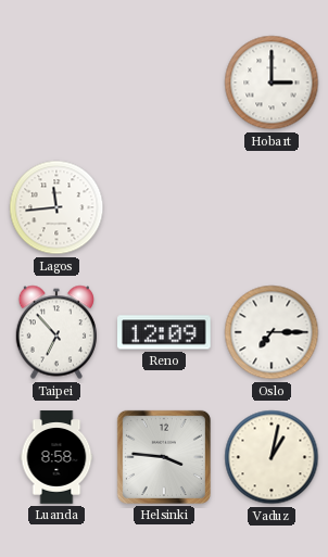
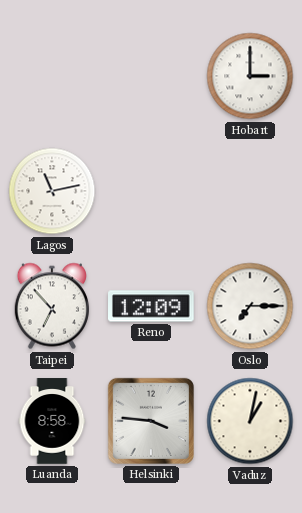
Lagos: 11:44 -> 11:13
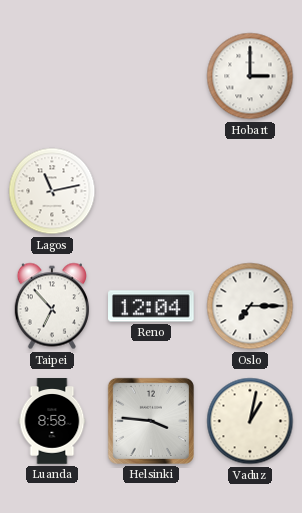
Reno: 12:09 -> 12:04
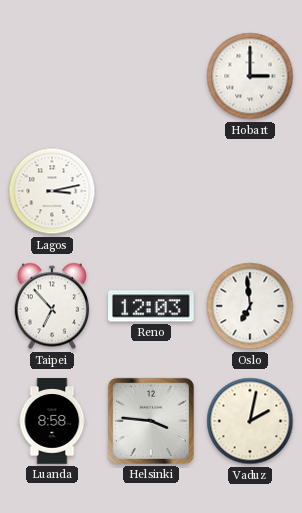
Lagos: 11:13 -> 3:13
Reno: 12:04 -> 12:03
Oslo: 7:15 -> 6:59
Vaduz: 1:02 -> 2:02
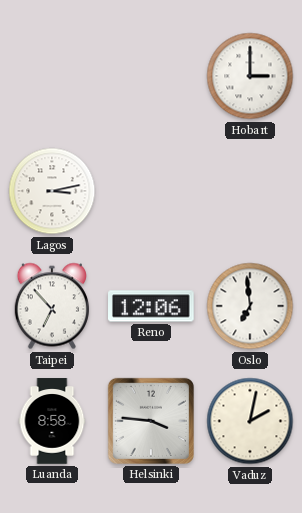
Reno: 12:03 -> 12:06
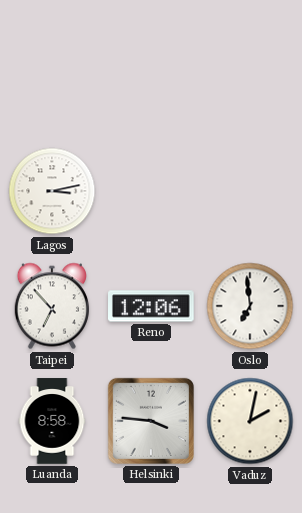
Hobart: 3:00 -> none
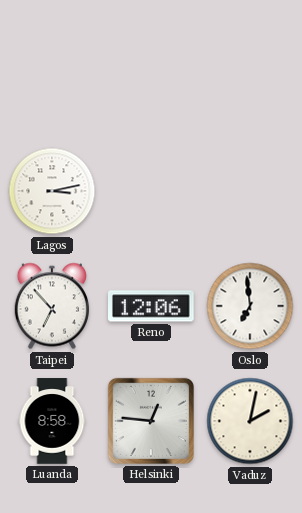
Helsinki: 3:46 -> 12:46
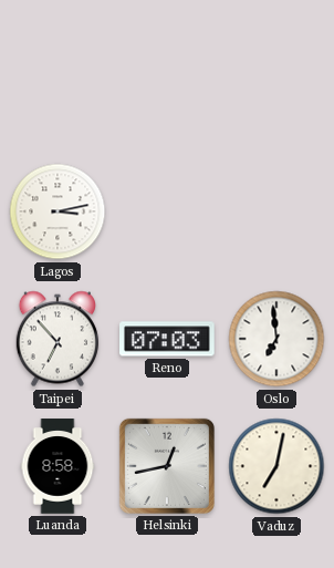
Reno: 12:06 -> 07:03
Helsinki: 12:46 -> 12:43
Vaduz: 2:02 -> 7:02
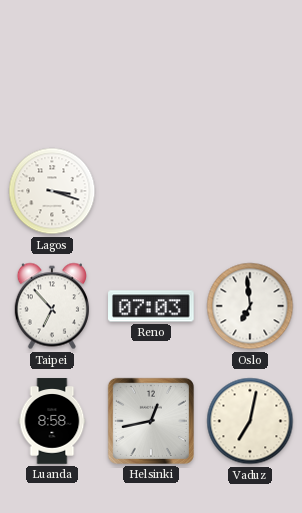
Lagos: 3:13 -> 3:18
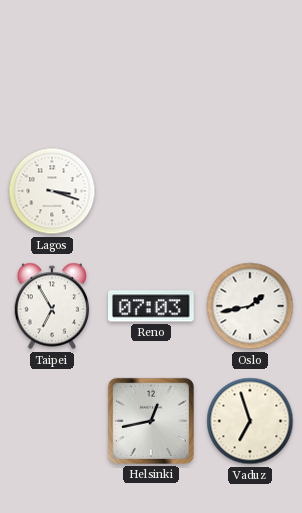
Taipei: 6:53 -> 6:55
Oslo: 6:59 -> 1:43
Luanda: 8:58 -> none
Vaduz: 7:02 -> 6:57
